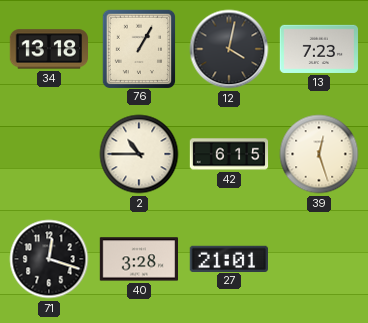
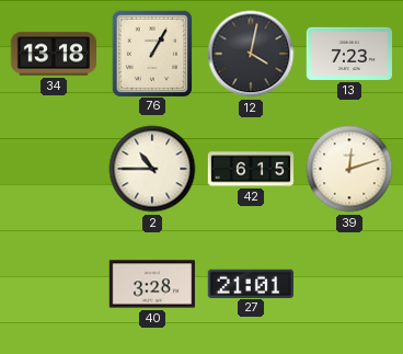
39: 12:27 -> 12:12
71: 12:18 -> none
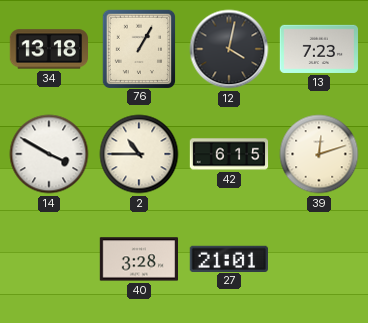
14: none -> 3:50
